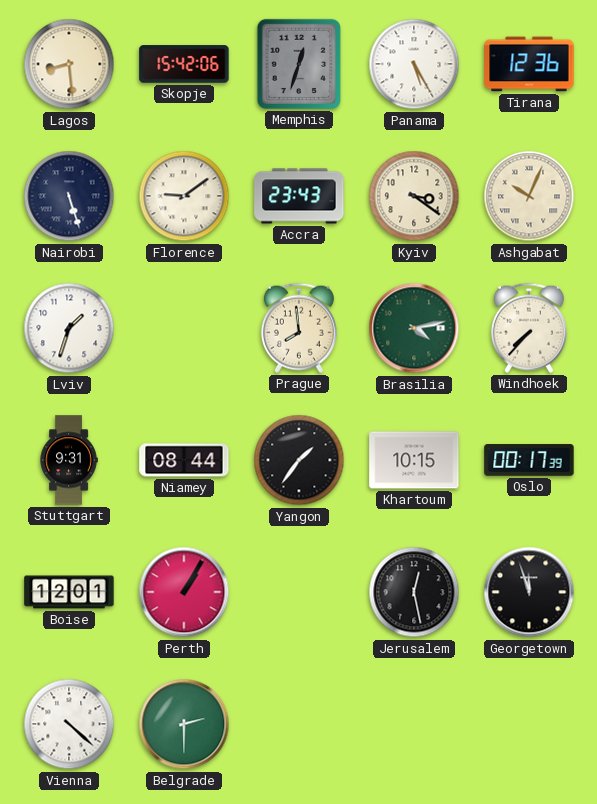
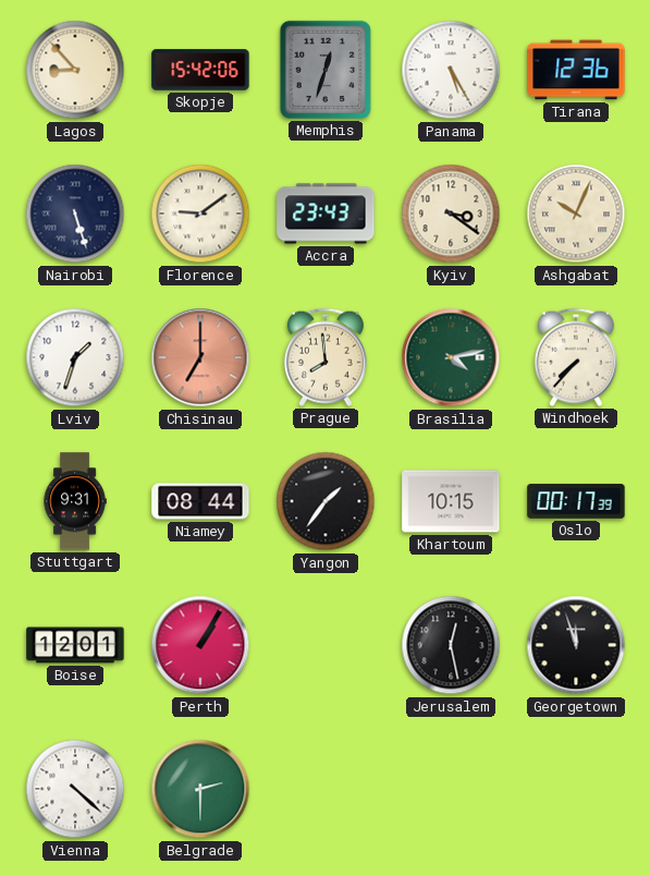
Lagos: 8:29 -> 8:53
Chisinau: none -> 7:00
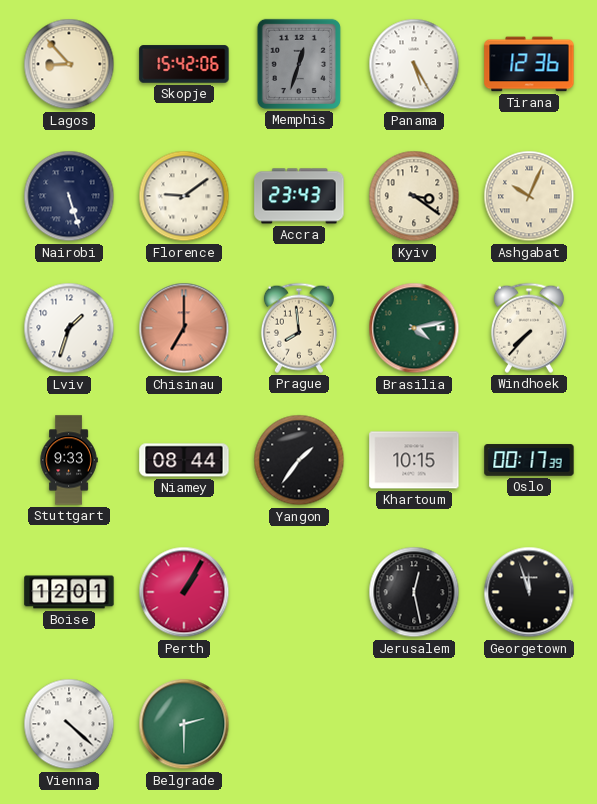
Stuttgart: 9:31 -> 9:33
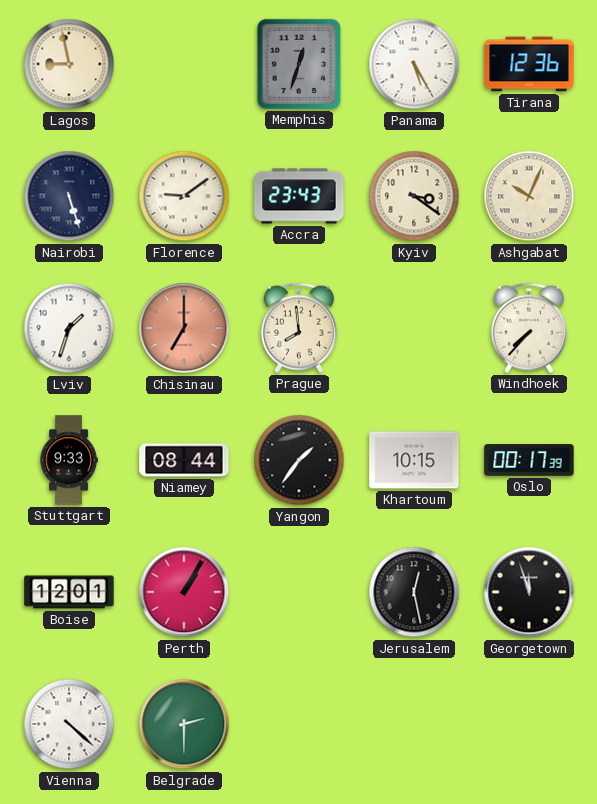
Lagos: 8:53 -> 8:58
Skopje: 15:42 -> none
Brasilia: 4:13 -> none
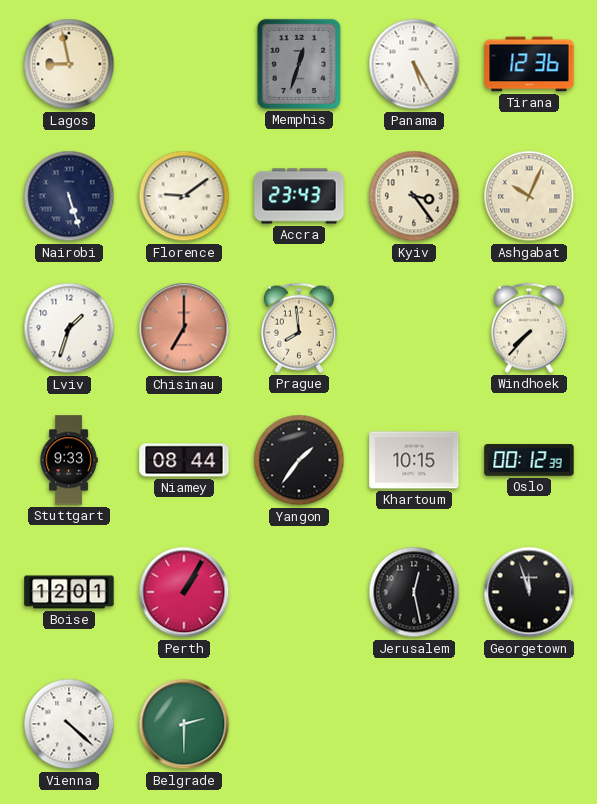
Kyiv: 3:21 -> 3:24
Oslo: 00:17 -> 00:12
